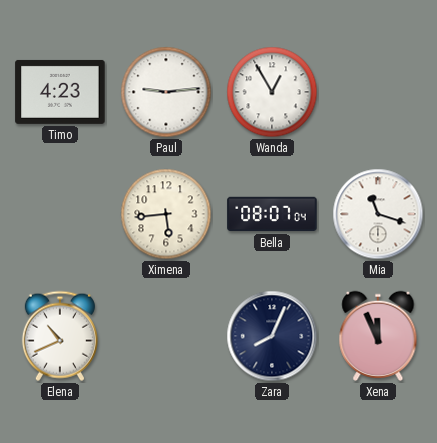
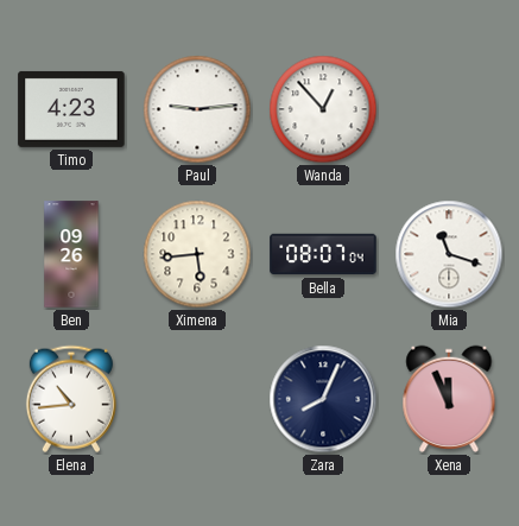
Wanda: 12:55 -> 12:53
Ben: none -> 09:26
Elena: 10:41 -> 10:44
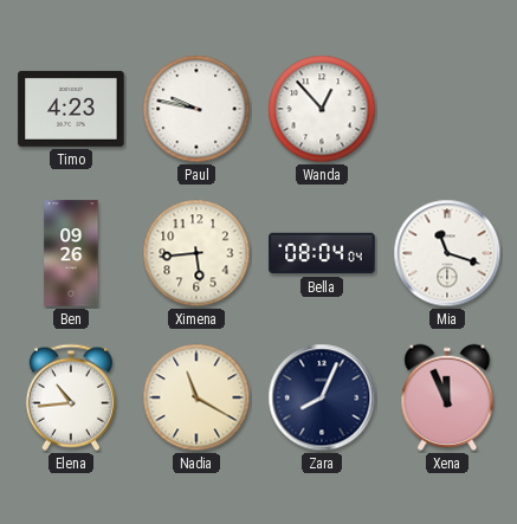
Paul: 9:14 -> 9:47
Bella: 08:07 -> 08:04
Nadia: none -> 11:20
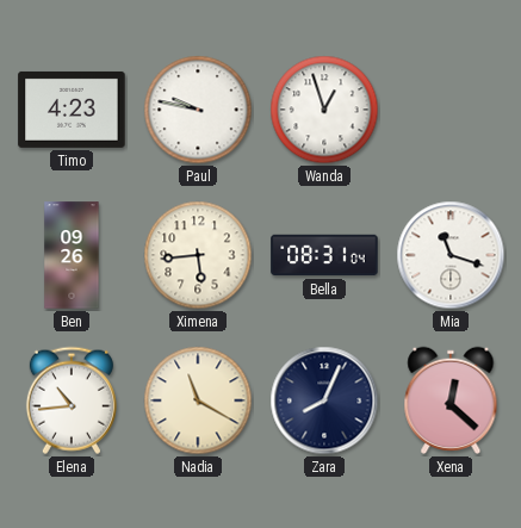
Wanda: 12:53 -> 12:57
Bella: 08:04 -> 08:31
Xena: 11:56 -> 12:22
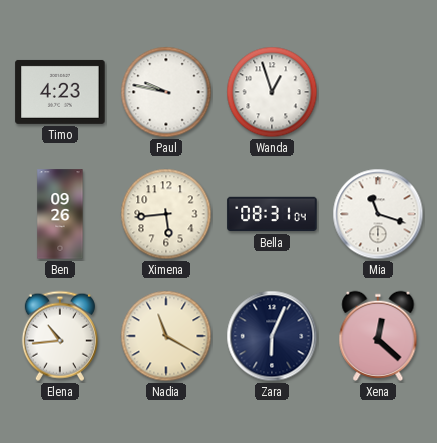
Zara: 8:04 -> 6:04
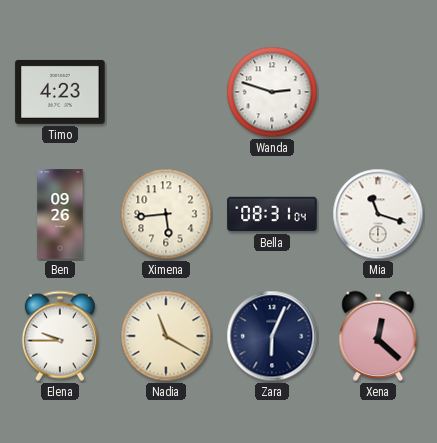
Paul: 9:47 -> none
Wanda: 12:57 -> 2:48
Elena: 10:44 -> 9:45
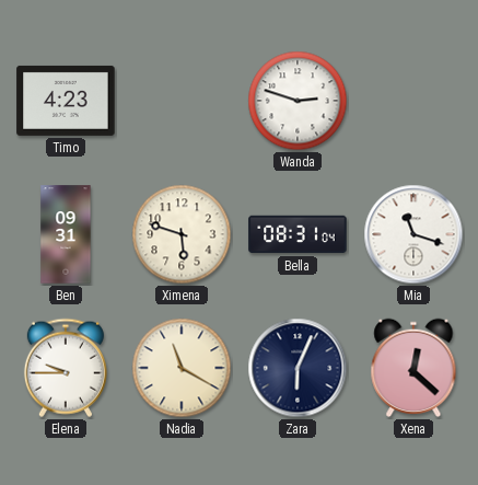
Ben: 09:26 -> 09:31
Ximena: 5:44 -> 5:48
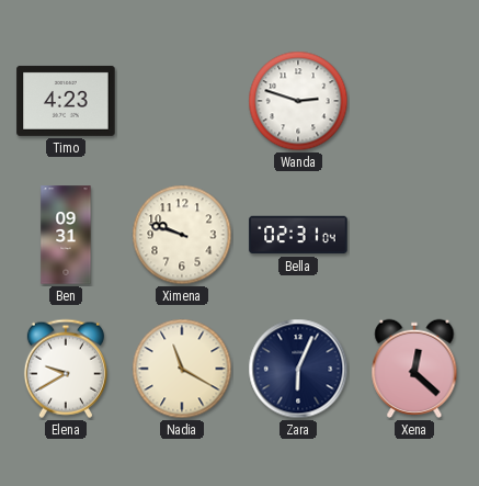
Ximena: 5:48 -> 9:48
Bella: 08:31 -> 02:31
Mia: 11:18 -> none
Elena: 9:45 -> 9:40
